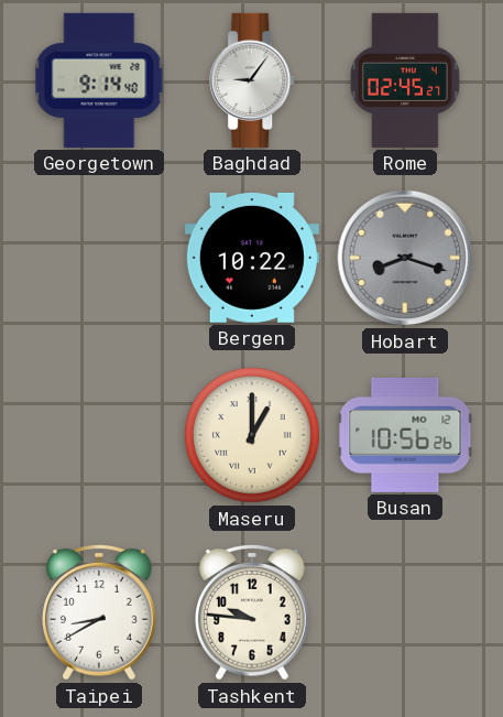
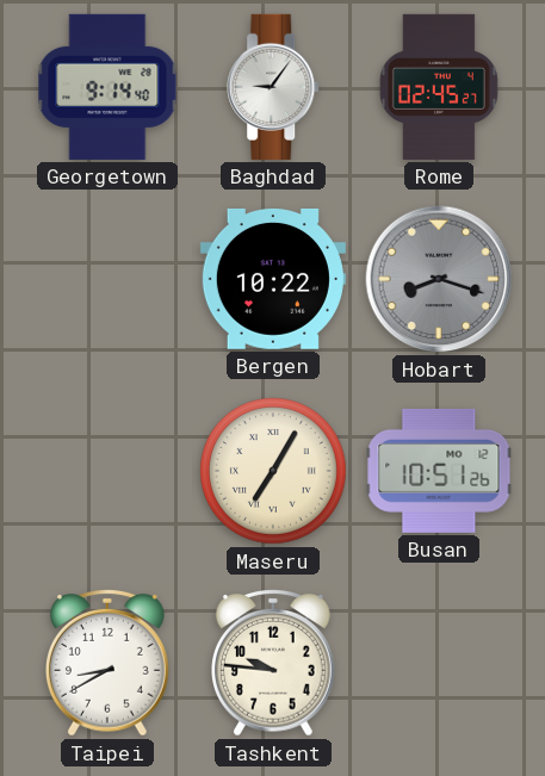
Maseru: 1:00 -> 7:05
Busan: 10:56 -> 10:51
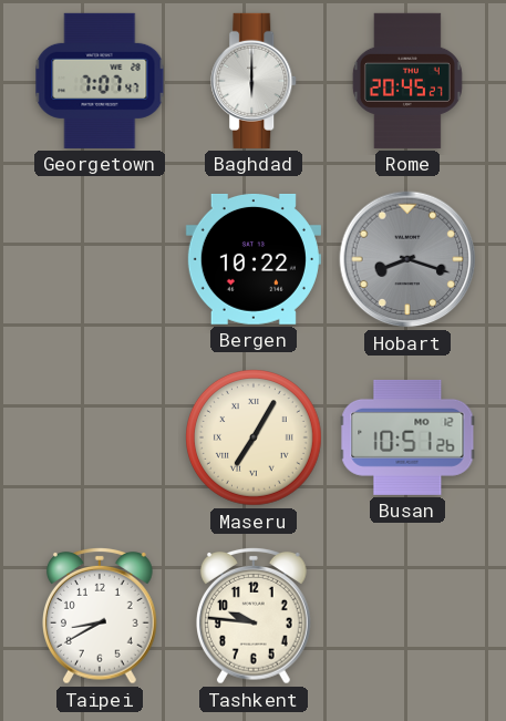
Georgetown: 9:14 -> 7:07
Baghdad: 9:06 -> 6:00
Rome: 02:45 -> 20:45
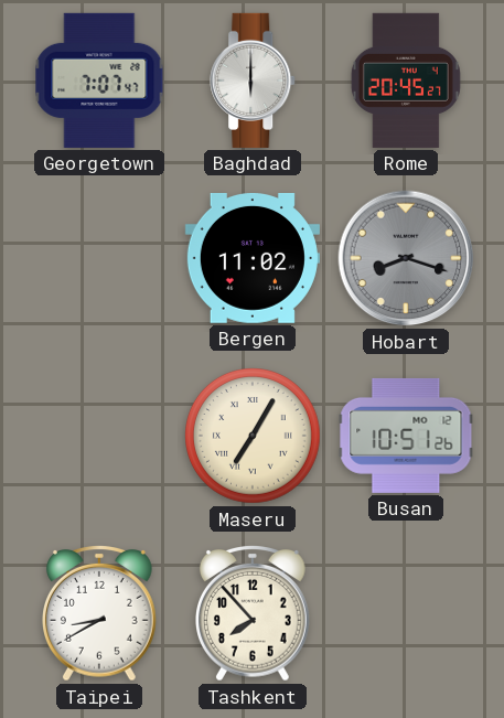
Bergen: 10:22 -> 11:02
Tashkent: 9:46 -> 7:53
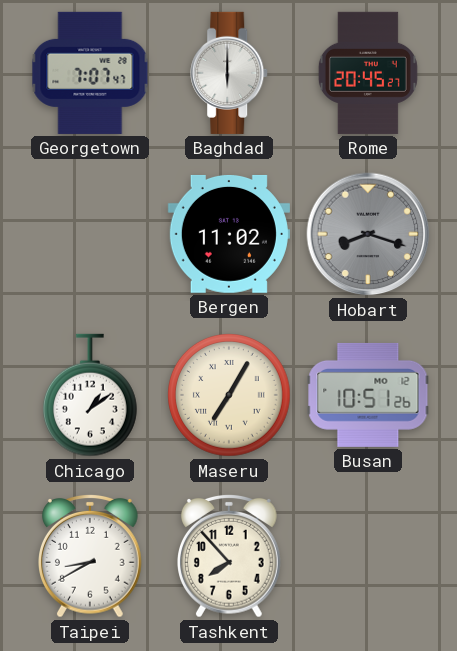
Chicago: none -> 1:09
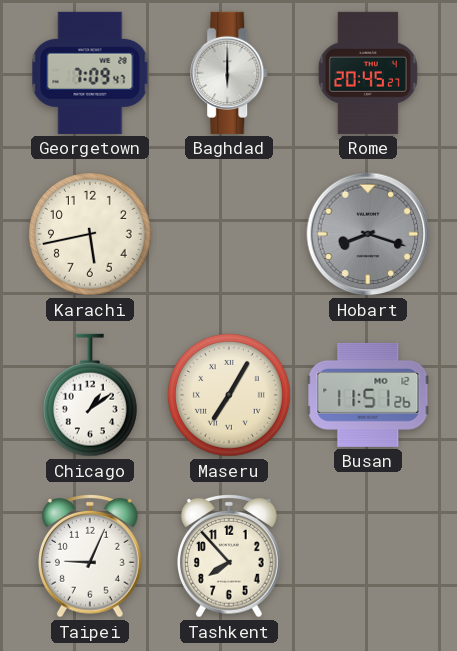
Georgetown: 7:07 -> 7:09
Karachi: none -> 5:43
Bergen: 11:02 -> none
Busan: 10:51 -> 11:51
Taipei: 8:40 -> 9:04
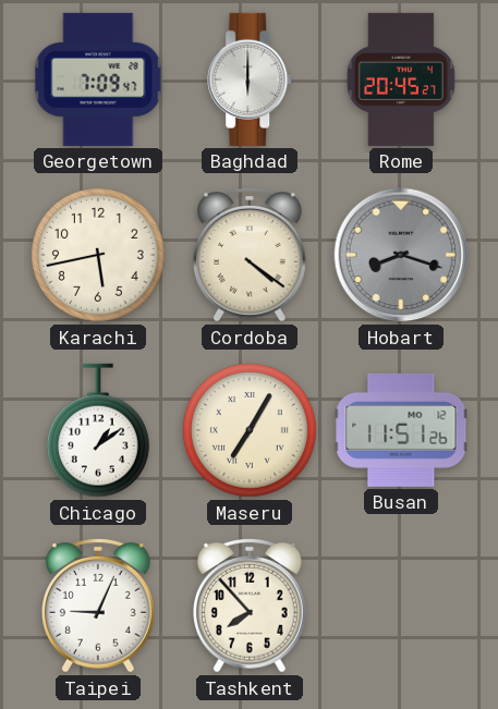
Cordoba: none -> 4:21
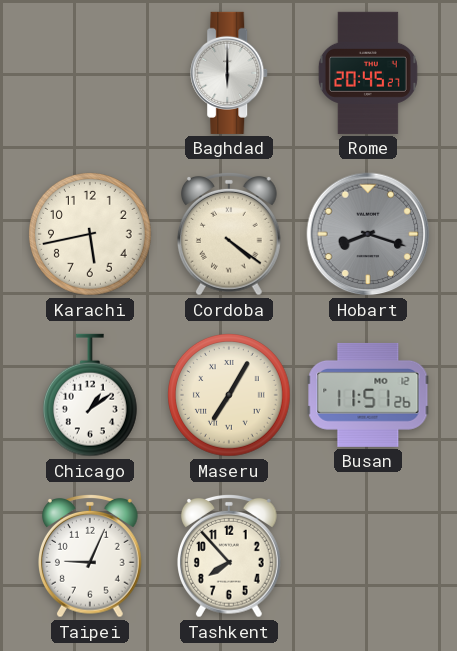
Georgetown: 7:09 -> none
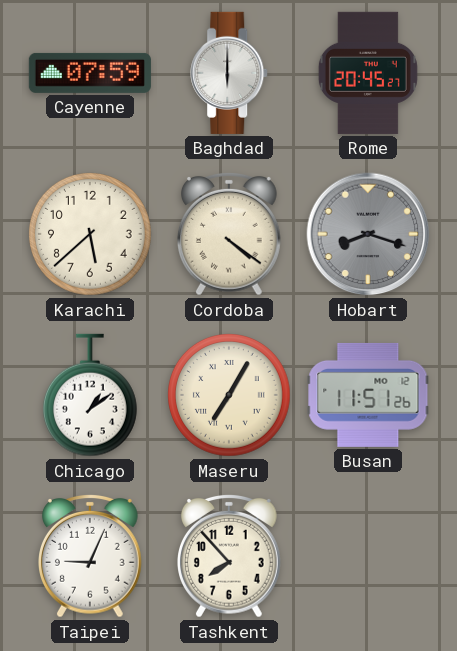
Cayenne: none -> 07:59
Karachi: 5:43 -> 5:38
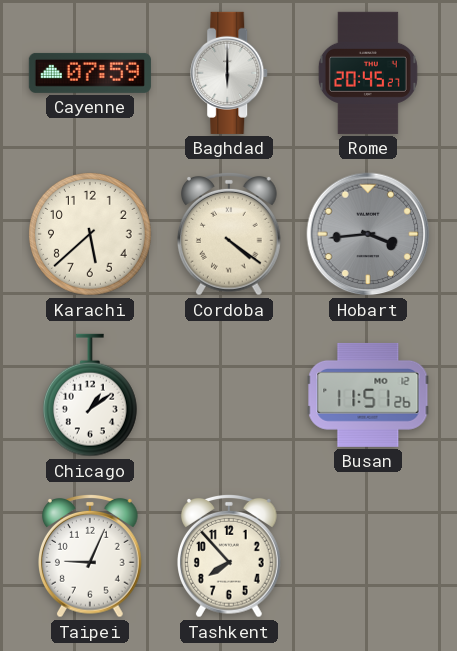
Hobart: 8:18 -> 3:44
Maseru: 7:05 -> none
